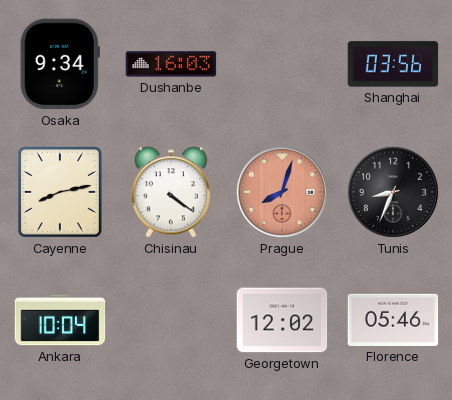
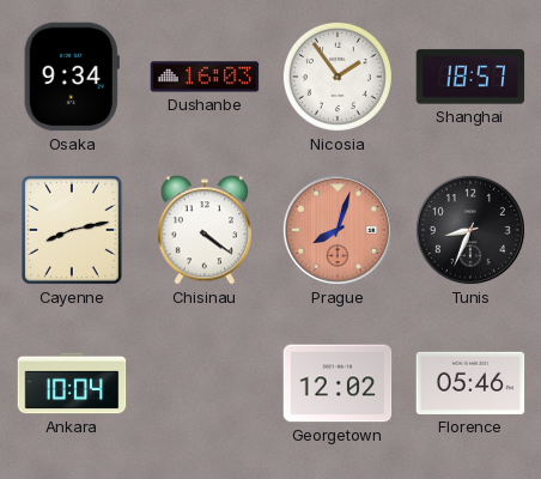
Nicosia: none -> 1:54
Shanghai: 03:56 -> 18:57
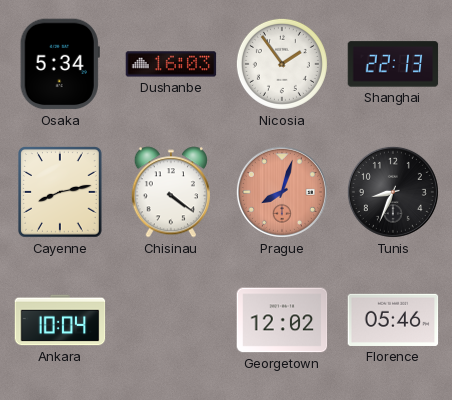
Osaka: 9:34 -> 5:34
Shanghai: 18:57 -> 22:13
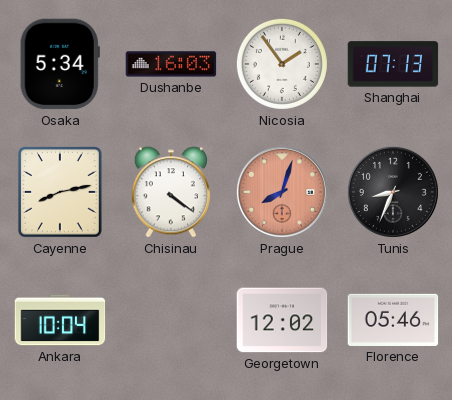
Shanghai: 22:13 -> 07:13
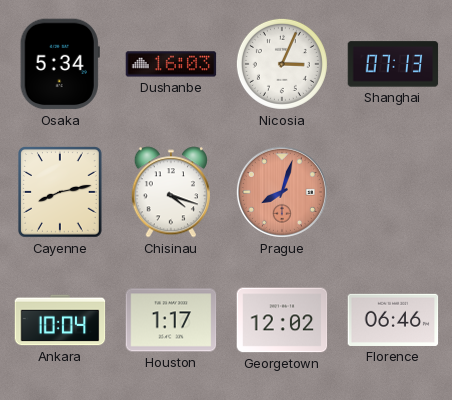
Nicosia: 1:54 -> 3:04
Chisinau: 4:21 -> 4:18
Tunis: 8:34 -> none
Houston: none -> 1:17
Florence: 05:46 -> 06:46
